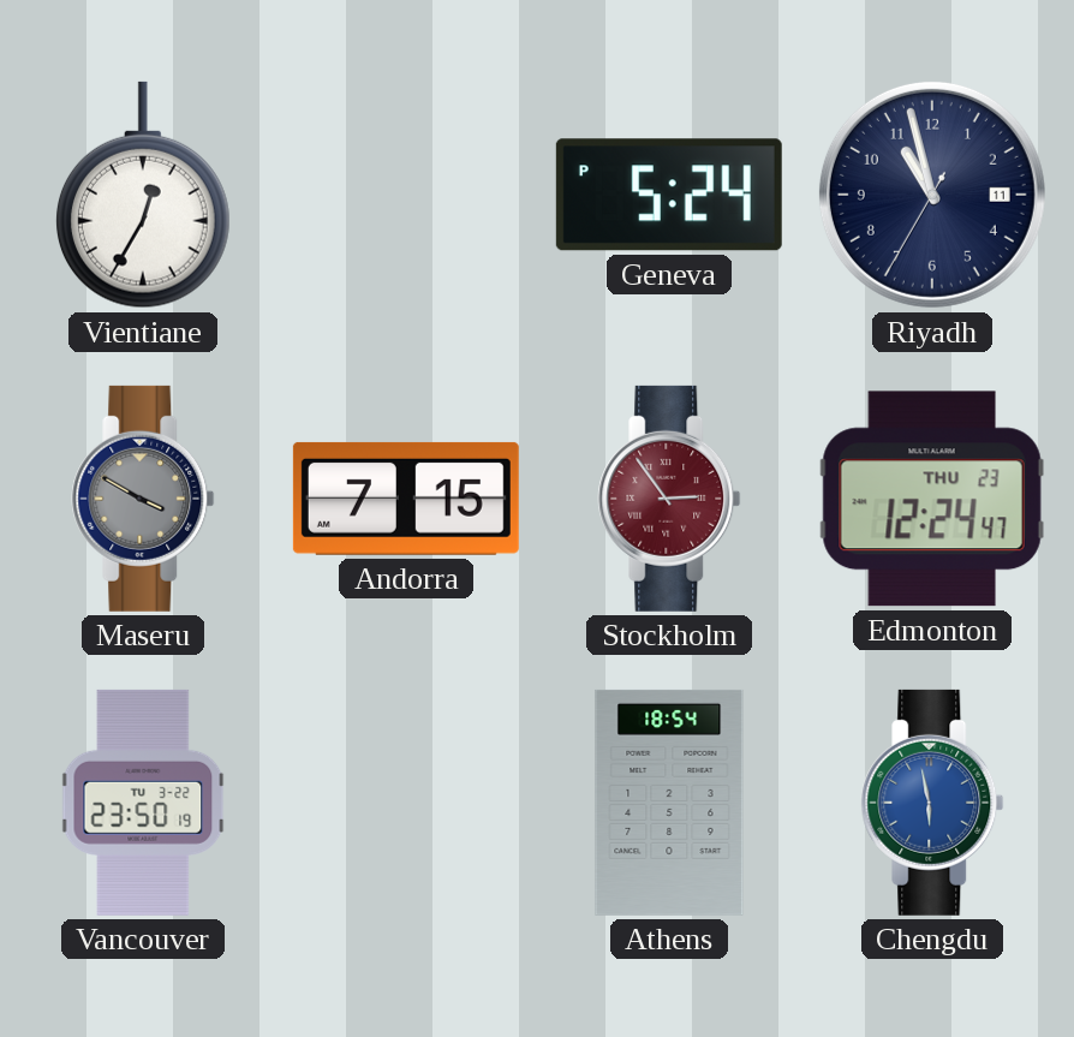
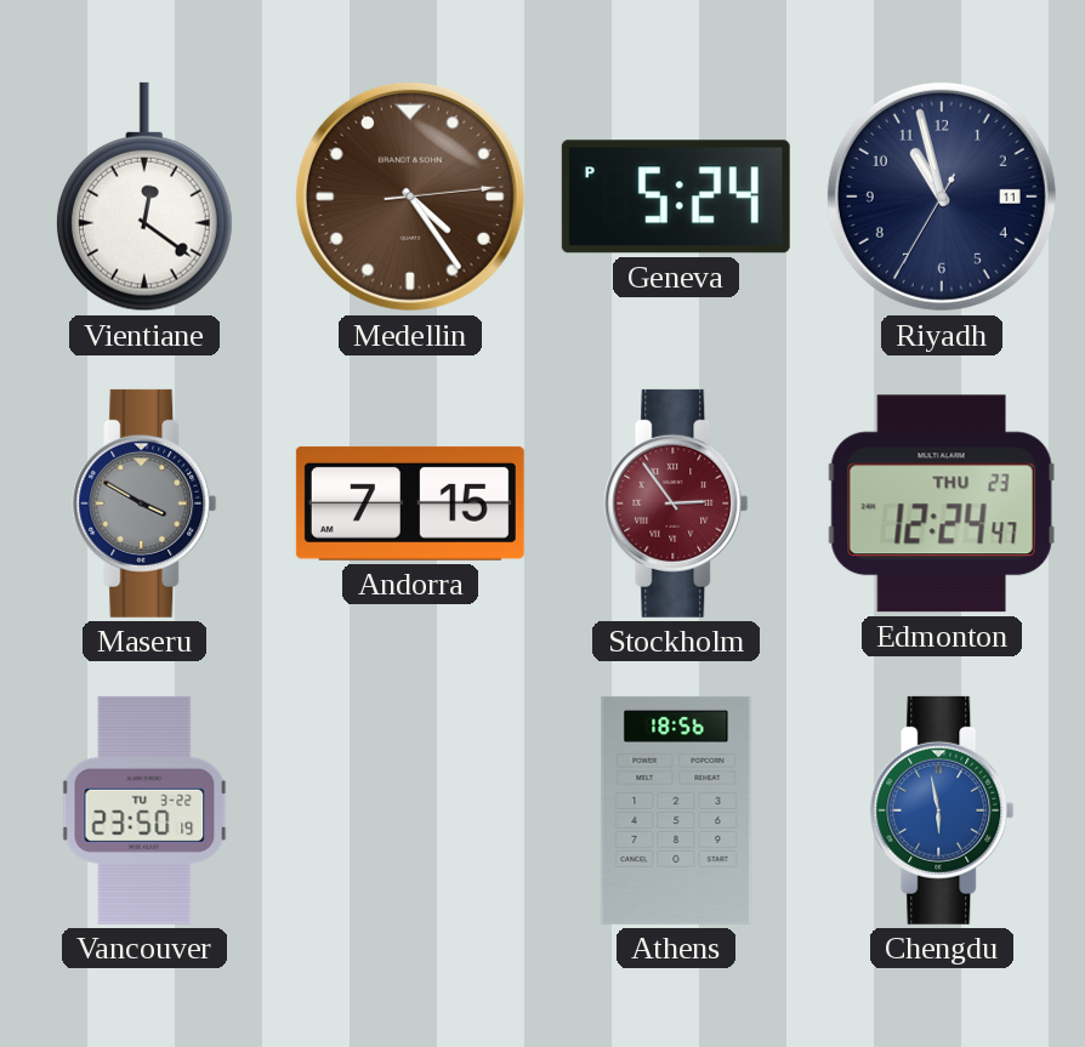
Vientiane: 12:35 -> 12:21
Medellin: none -> 4:24
Athens: 18:54 -> 18:56
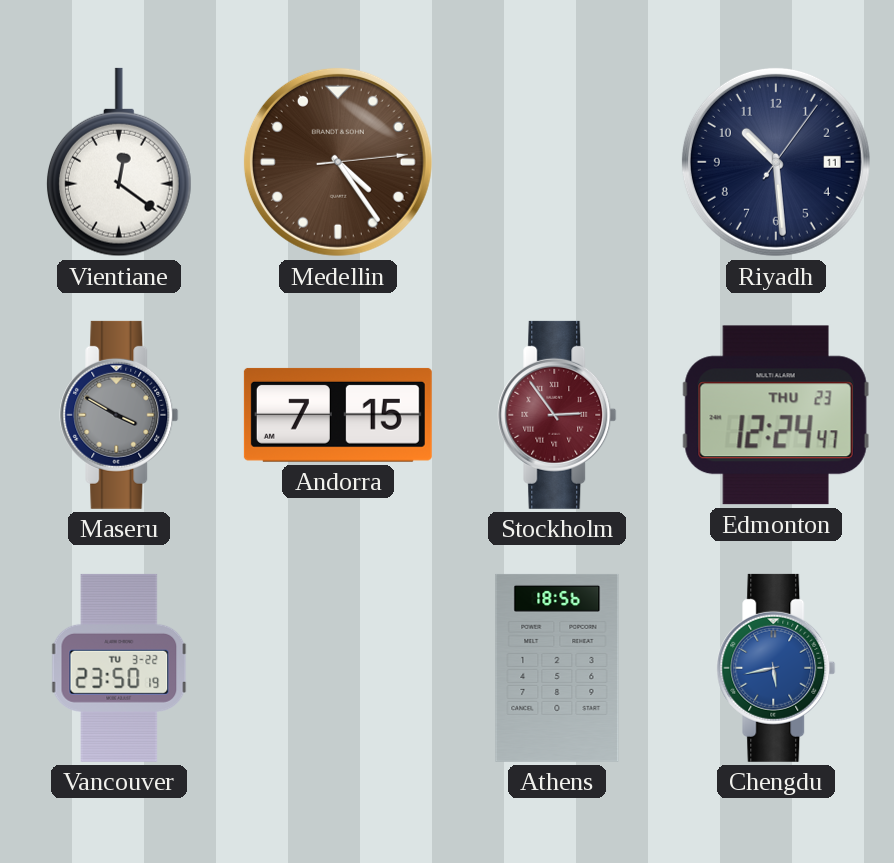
Geneva: 5:24 -> none
Riyadh: 10:57 -> 10:29
Chengdu: 5:58 -> 5:43
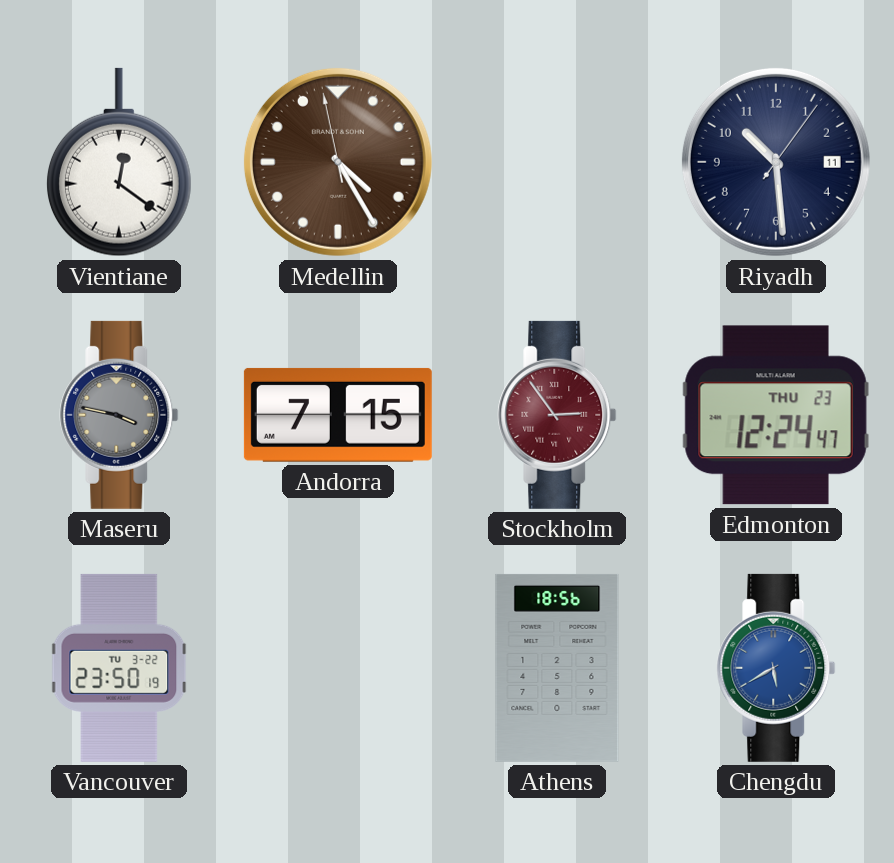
Medellin: 4:24:14 -> 4:24:58
Maseru: 3:50 -> 3:47
Chengdu: 5:43 -> 5:40
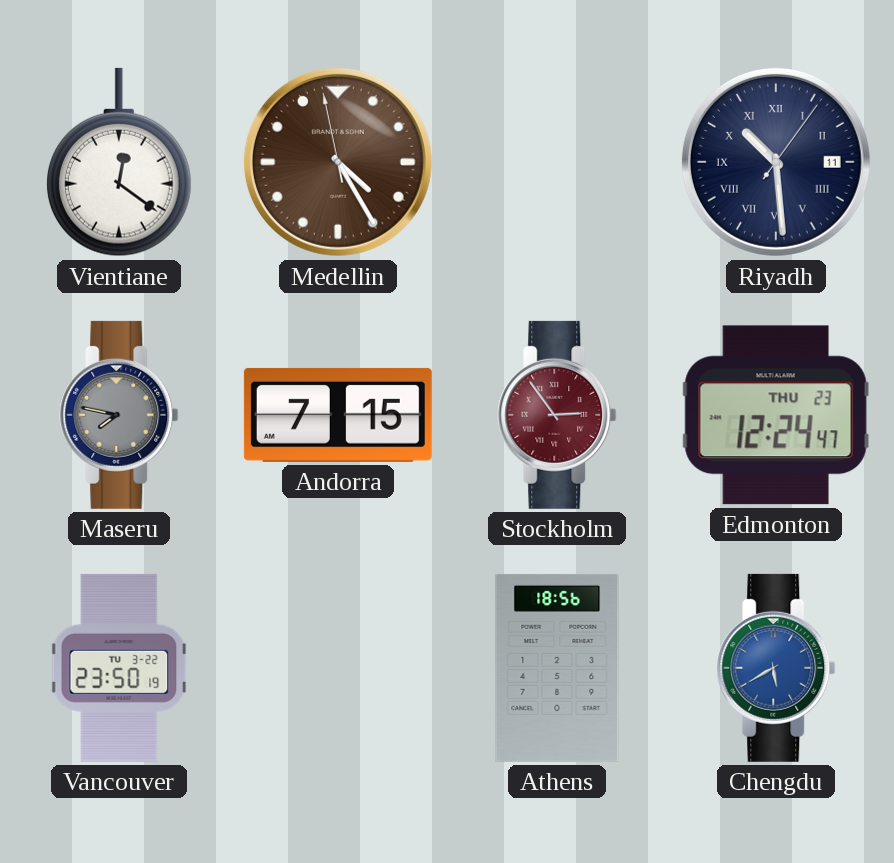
Riyadh numerals: Arabic -> Roman
Maseru: 3:47 -> 7:47
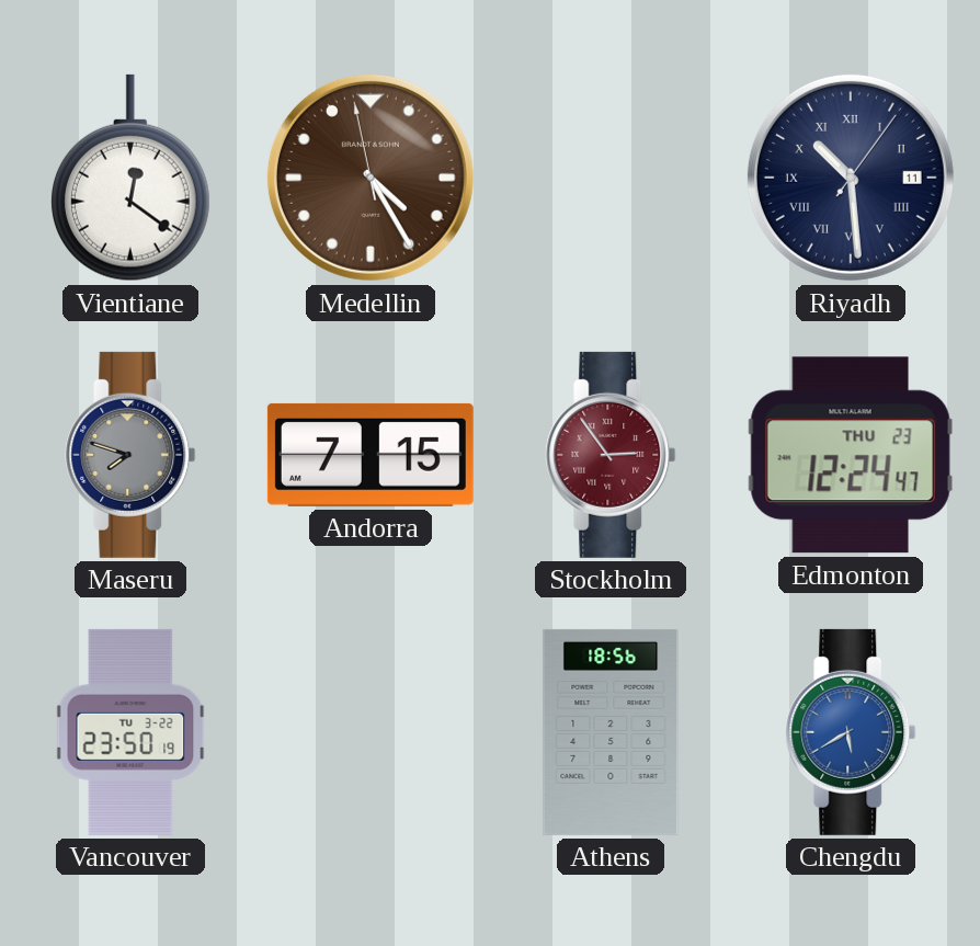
Maseru: 7:47 -> 7:48
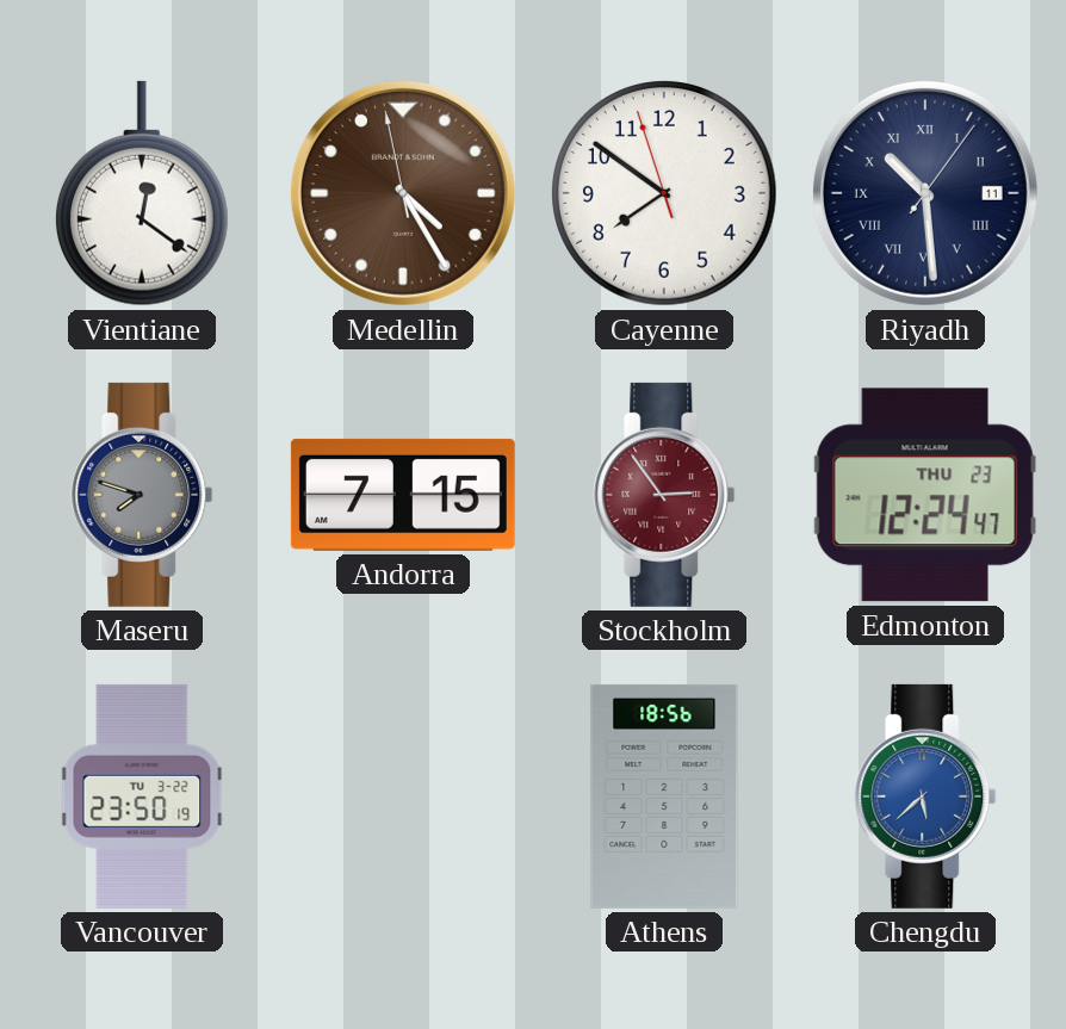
Cayenne: none -> 7:50
Chengdu: 5:40 -> 5:38
